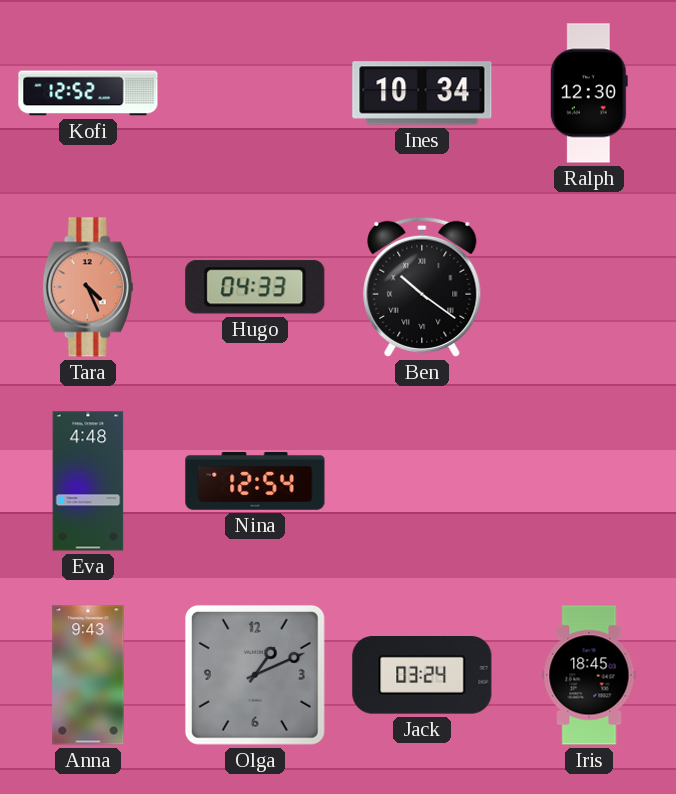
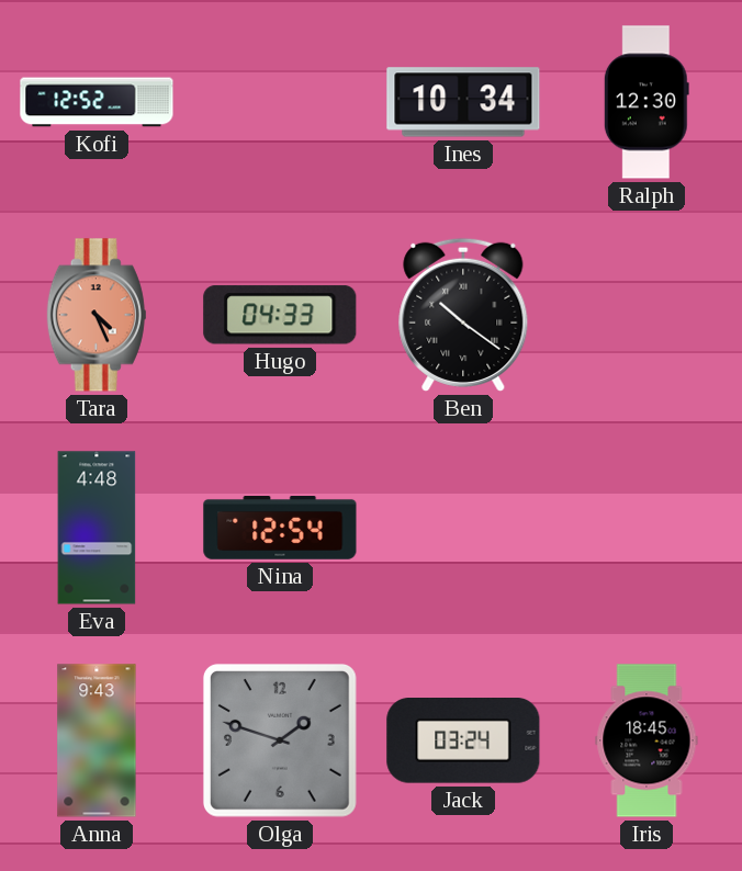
Olga: 1:11 -> 1:48
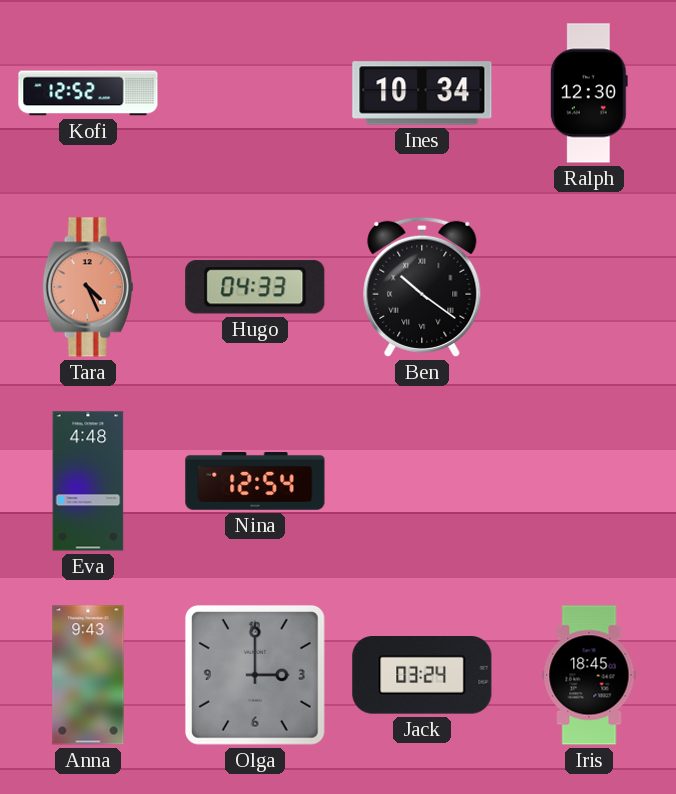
Olga: 1:48 -> 3:00
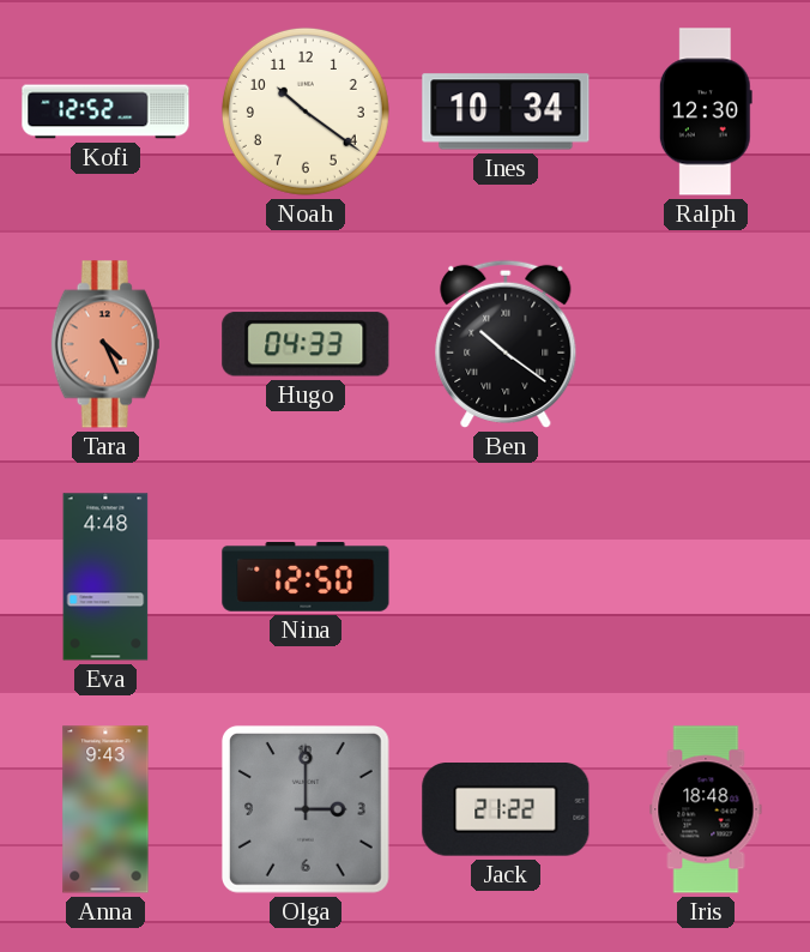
Noah: none -> 10:21
Nina: 12:54 -> 12:50
Jack: 03:24 -> 21:22
Iris: 18:45 -> 18:48
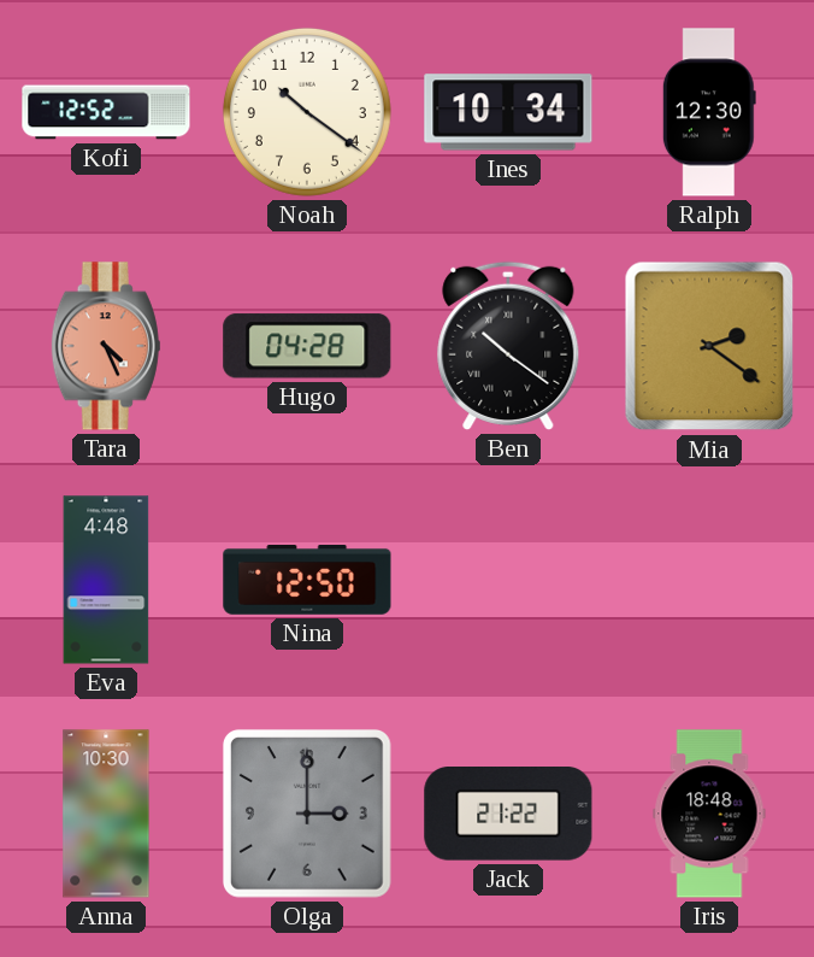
Hugo: 04:33 -> 04:28
Mia: none -> 2:21
Anna: 9:43 -> 10:30
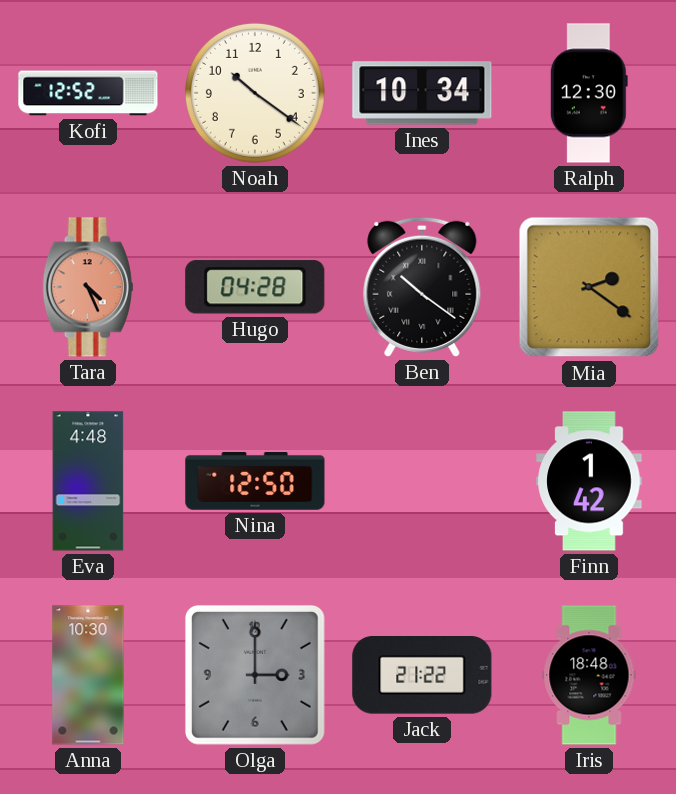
Finn: none -> 1:42
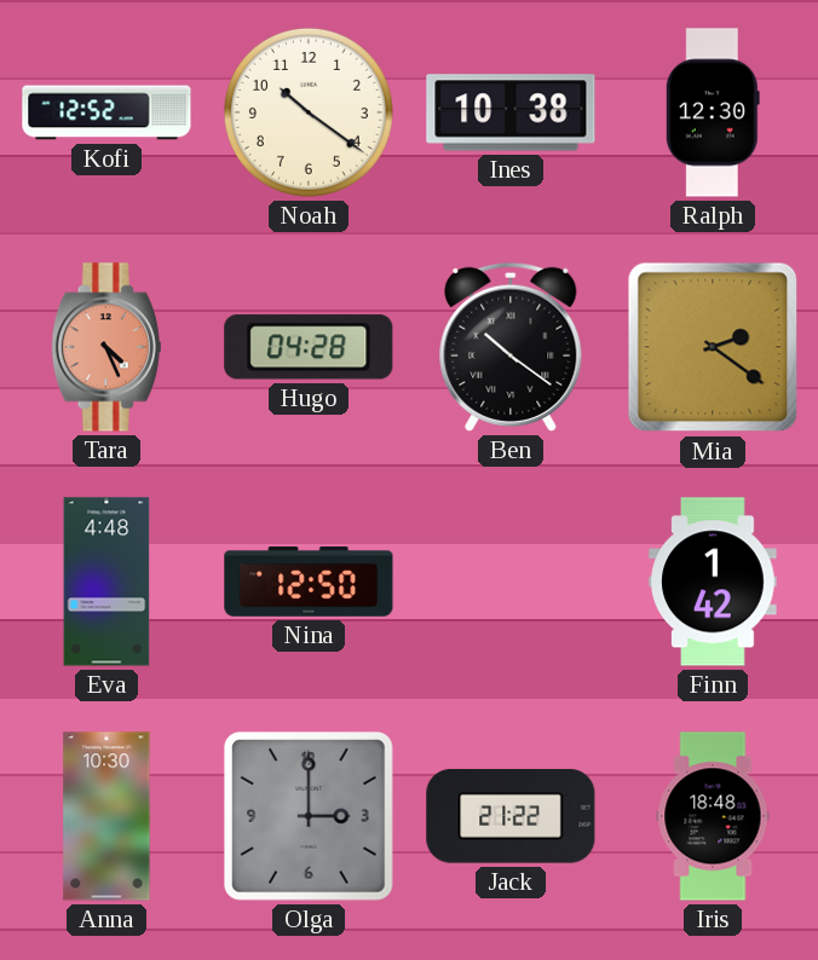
Ines: 10:34 -> 10:38
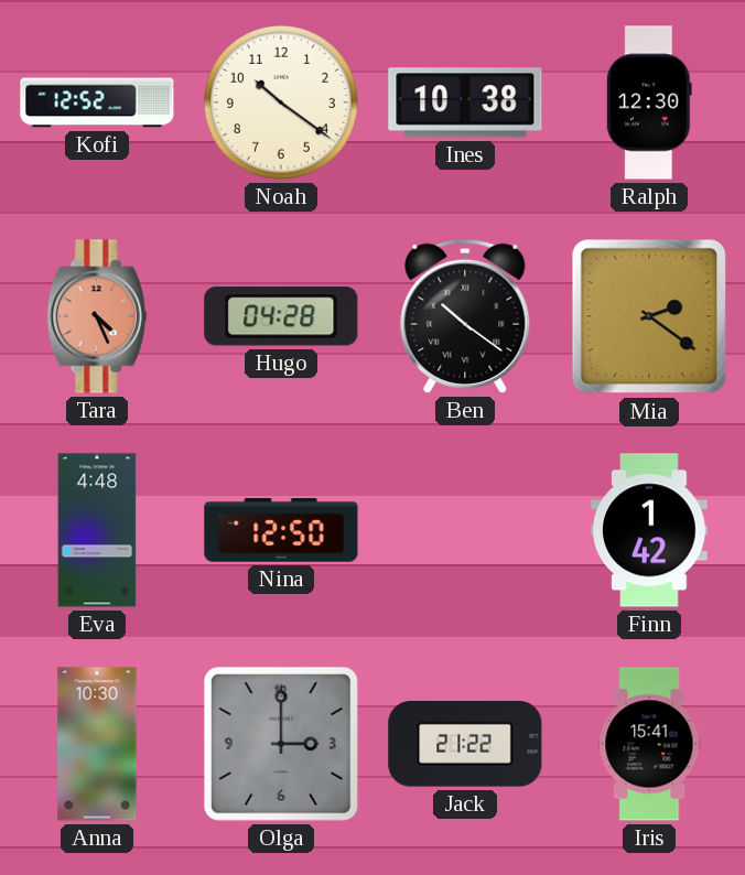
Iris: 18:48 -> 15:41
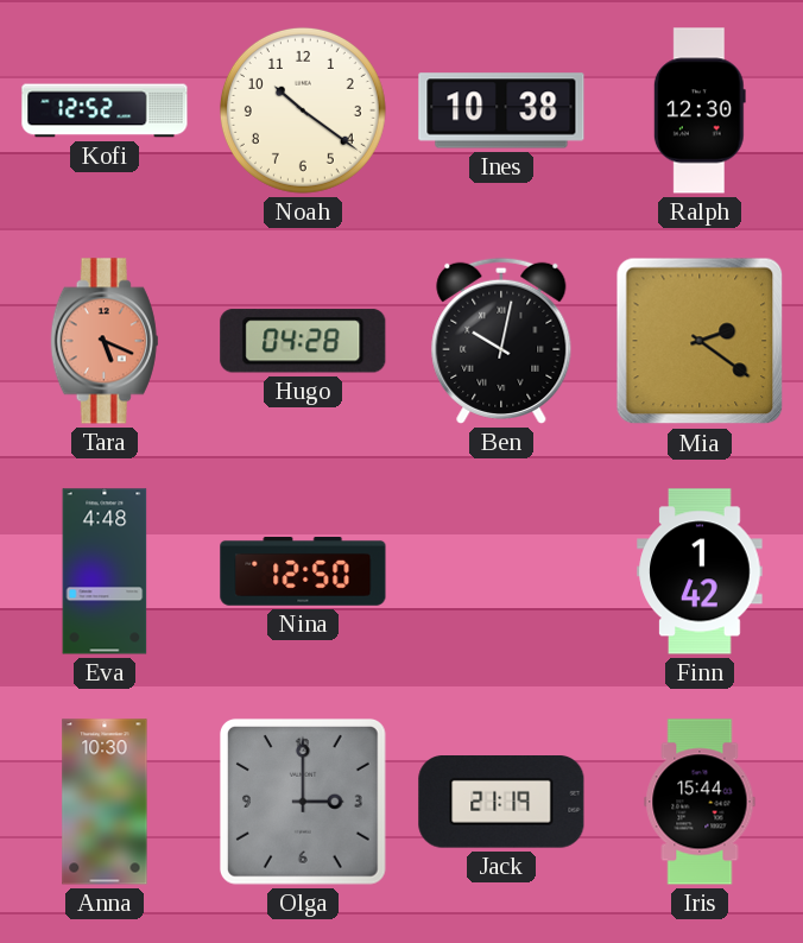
Tara: 4:26 -> 5:19
Ben: 10:21 -> 10:02
Jack: 21:22 -> 21:19
Iris: 15:41 -> 15:44
